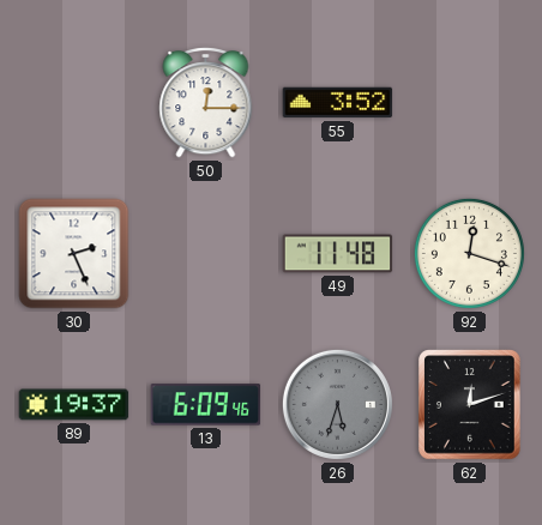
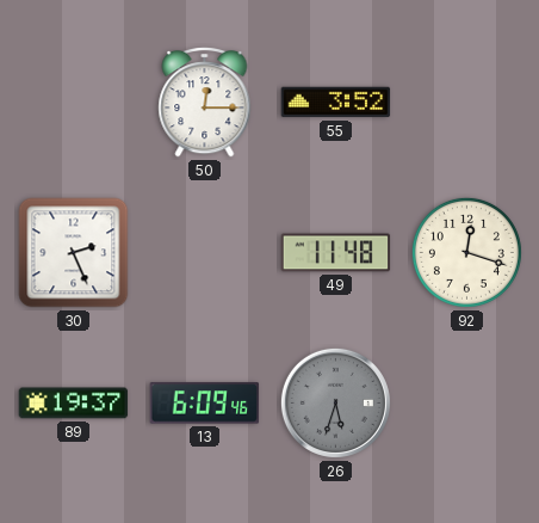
62: 12:12 -> none
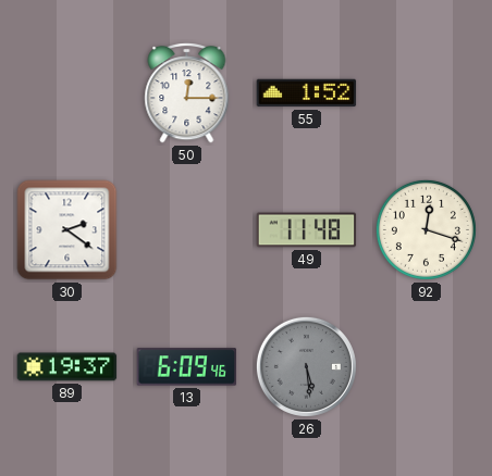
55: 3:52 -> 1:52
30: 2:26 -> 2:21
26: 5:33 -> 5:29
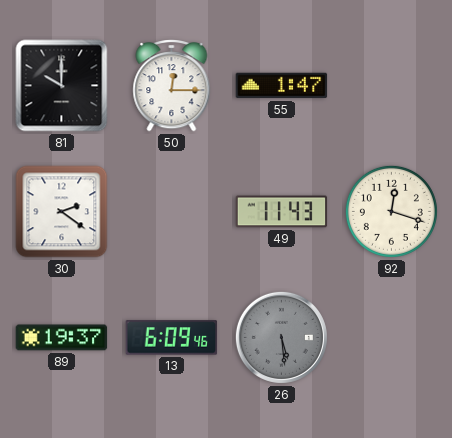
81: none -> 10:00
55: 1:52 -> 1:47
49: 11:48 -> 11:43
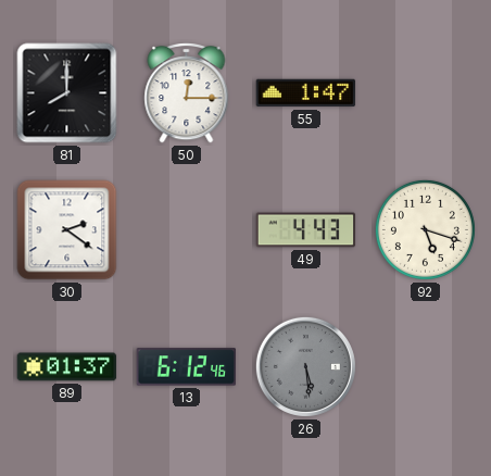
81: 10:00 -> 8:00
49: 11:43 -> 4:43
92: 12:18 -> 5:18
89: 19:37 -> 01:37
13: 6:09 -> 6:12
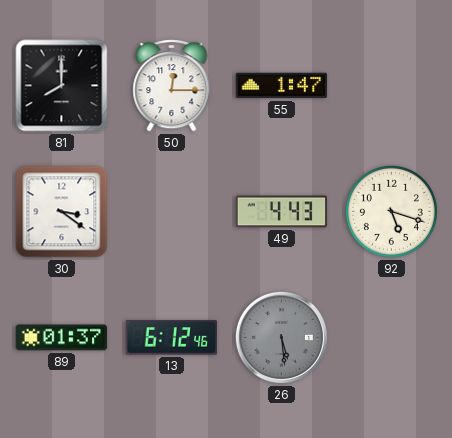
30: 2:21 -> 3:21
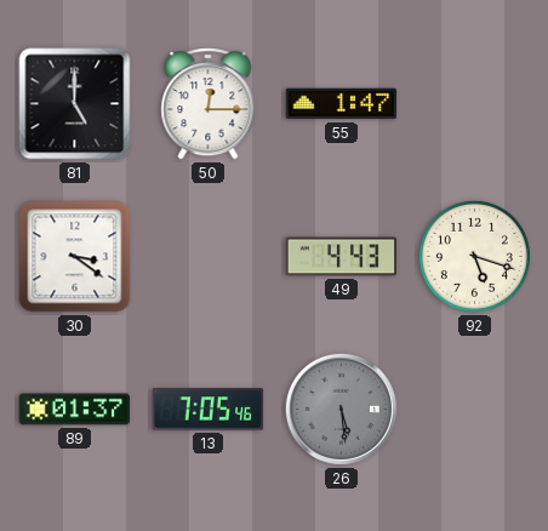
81: 8:00 -> 5:00
13: 6:12 -> 7:05
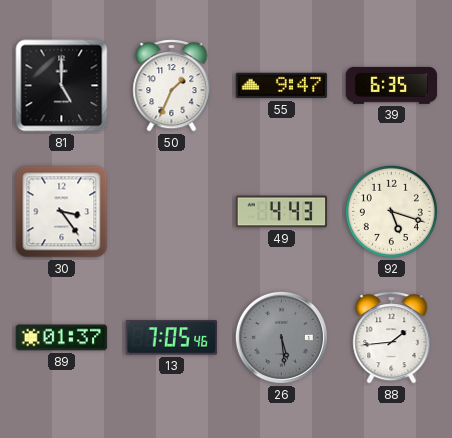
50: 12:15 -> 1:34
55: 1:47 -> 9:47
39: none -> 6:35
30: 3:21 -> 3:24
88: none -> 1:44
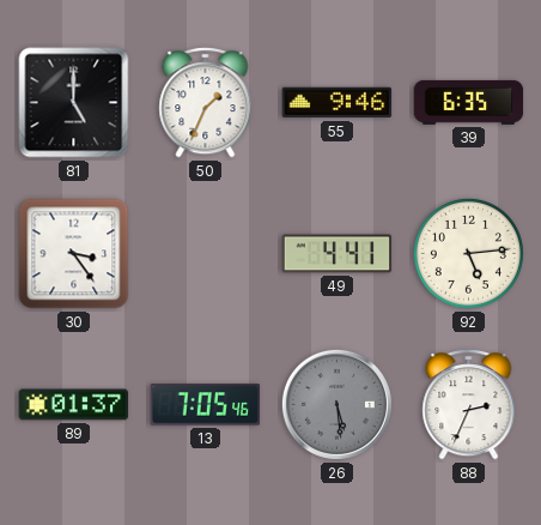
55: 9:47 -> 9:46
49: 4:43 -> 4:41
92: 5:18 -> 5:14
88: 1:44 -> 2:34
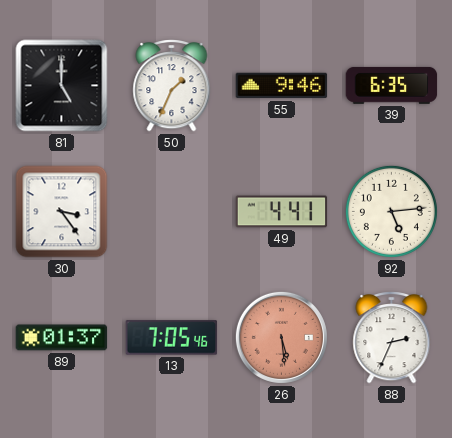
26 dial: grey -> salmon
